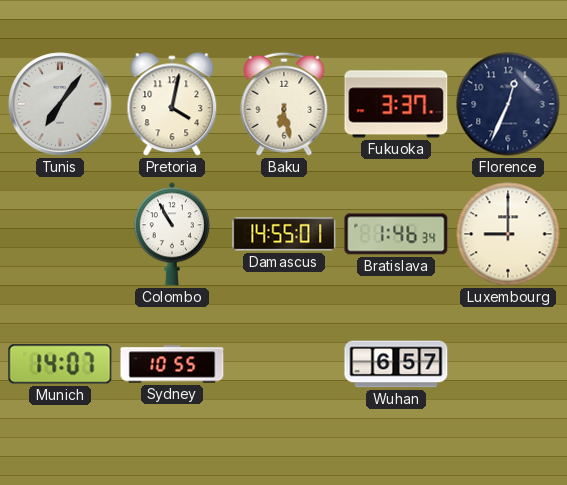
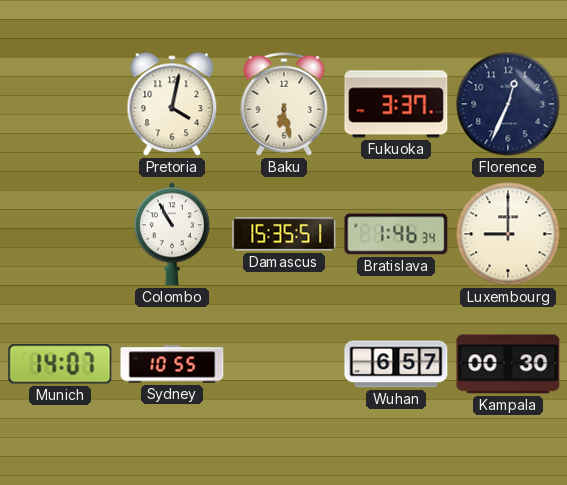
Tunis: 7:06 -> none
Damascus: 14:55 -> 15:35
Kampala: none -> 00:30
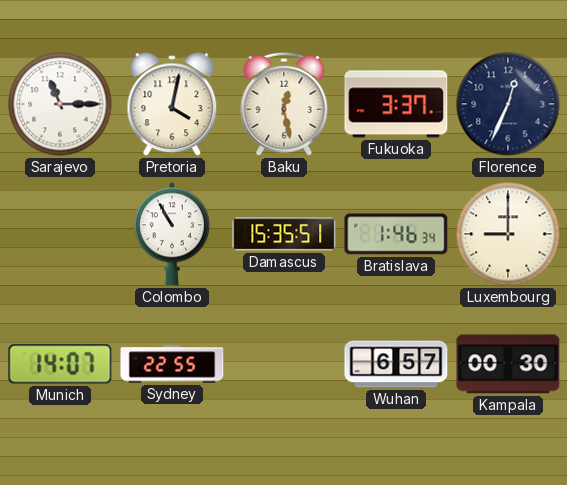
Sarajevo: none -> 11:15
Baku: 6:28 -> 12:28
Sydney: 10:55 -> 22:55
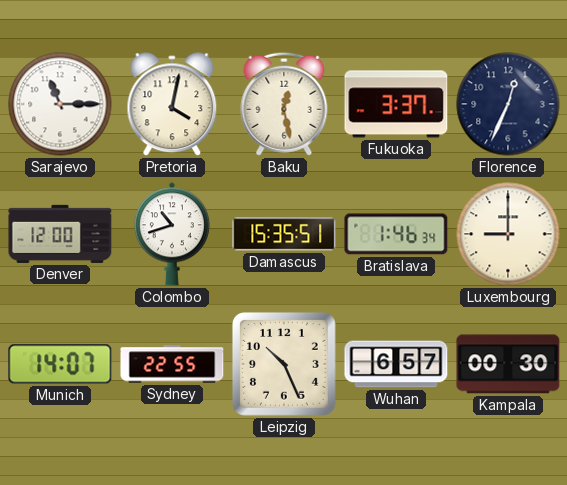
Denver: none -> 12:00
Colombo: 10:55 -> 10:42
Leipzig: none -> 10:26
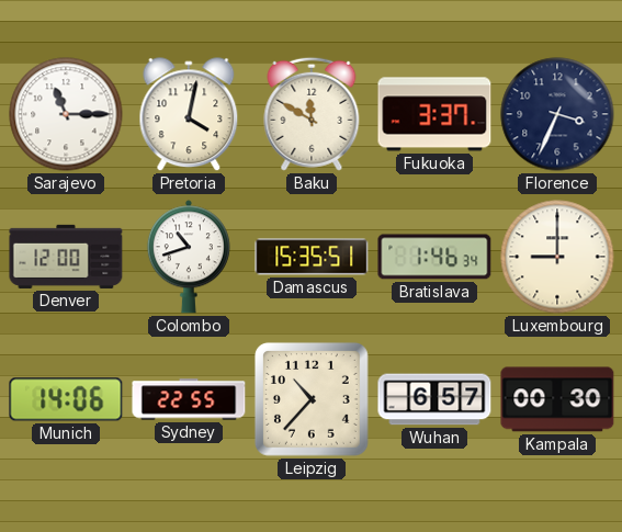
Baku: 12:28 -> 11:50
Florence: 12:34 -> 3:34
Munich: 14:07 -> 14:06
Leipzig: 10:26 -> 10:37
